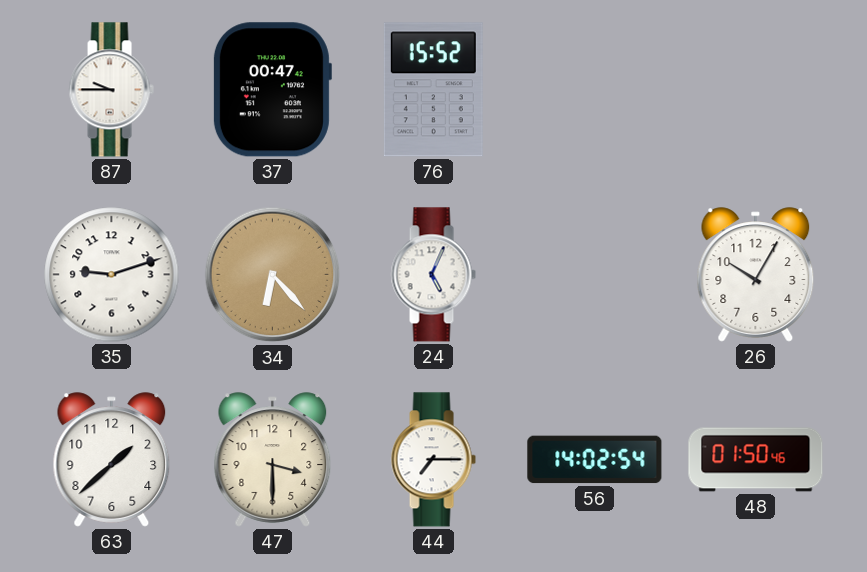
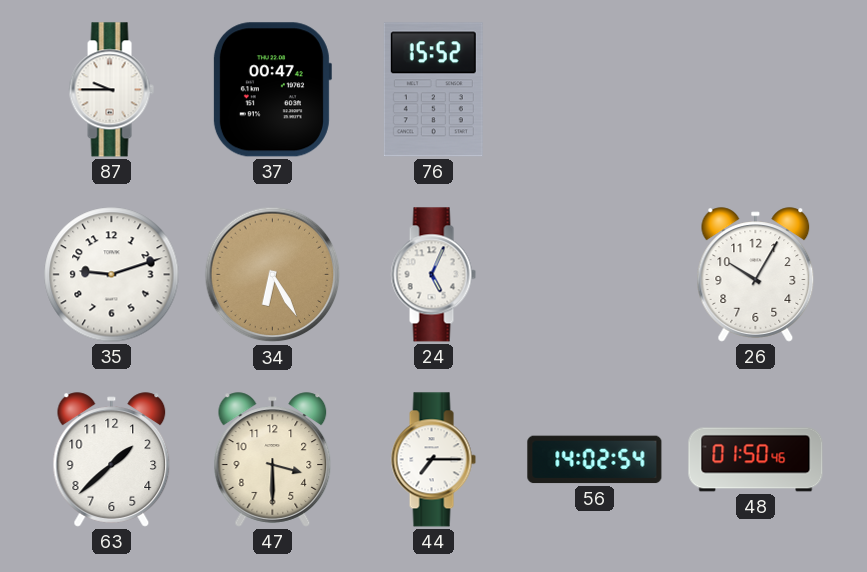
34: 6:23 -> 6:25
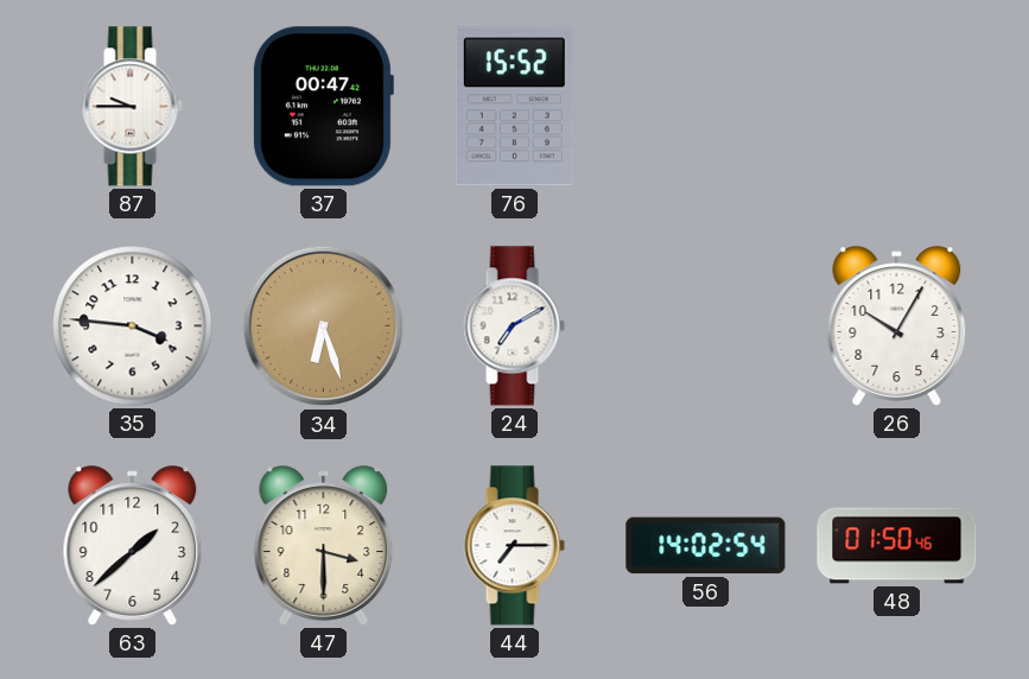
35: 9:12 -> 3:46
34: 6:25 -> 6:27
24: 5:04 -> 7:10
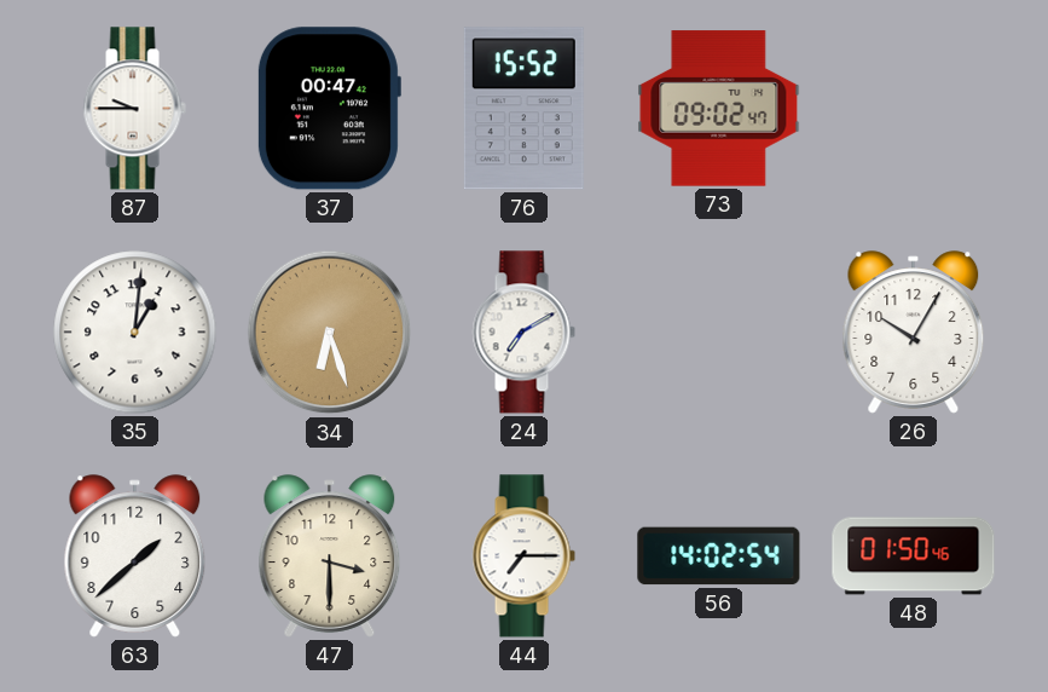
73: none -> 09:02
35: 3:46 -> 1:01
